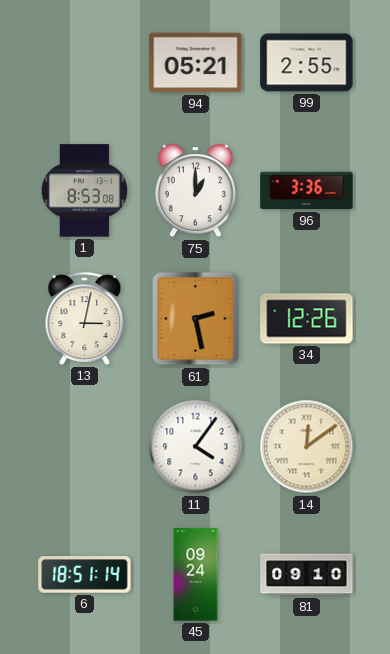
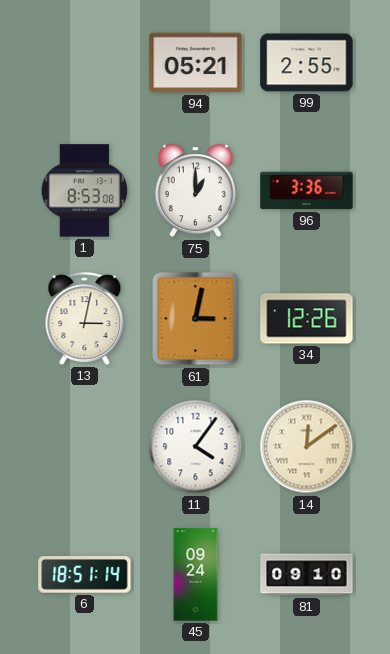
61: 2:28 -> 3:02
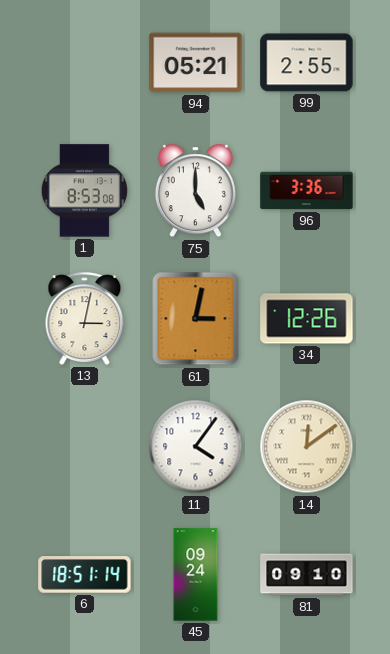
75: 1:00 -> 5:00
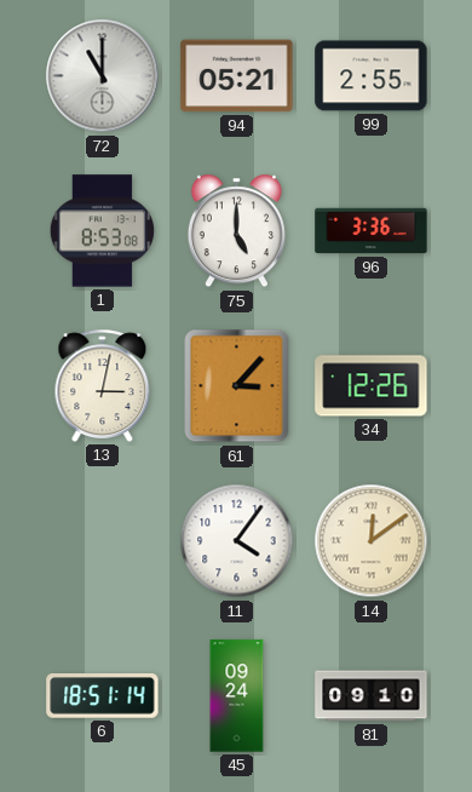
72: none -> 11:00
61: 3:02 -> 3:07
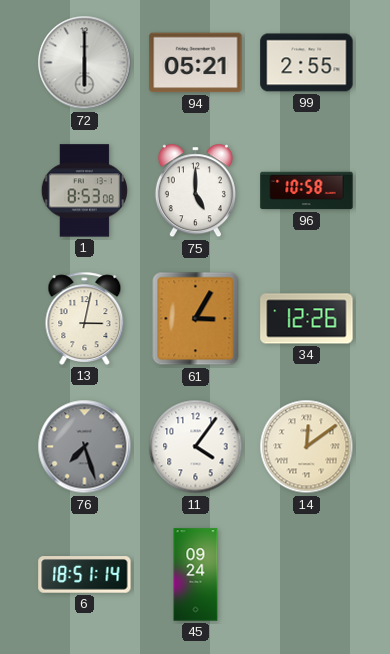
72: 11:00 -> 6:00
96: 3:36 -> 10:58
61: 3:07 -> 3:05
76: none -> 7:27
81: 09:10 -> none
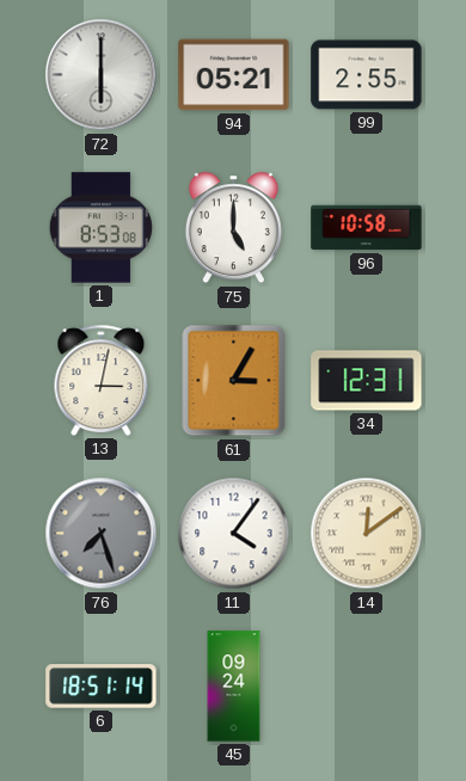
34: 12:26 -> 12:31
